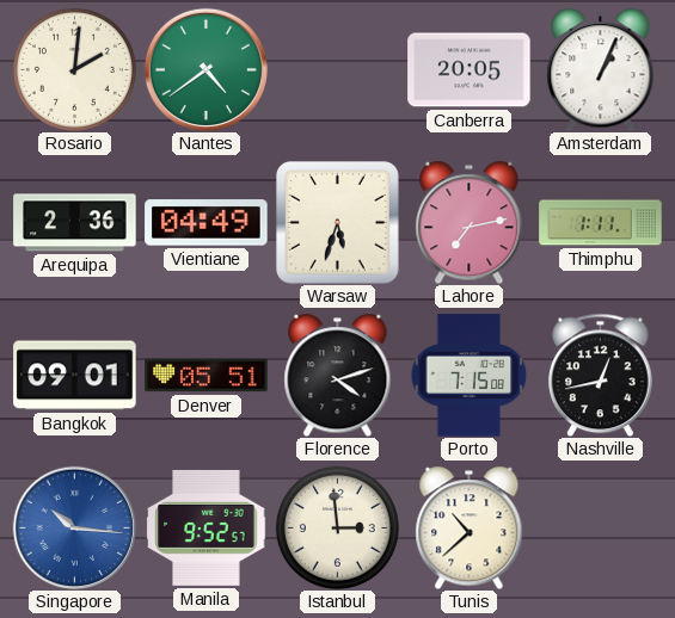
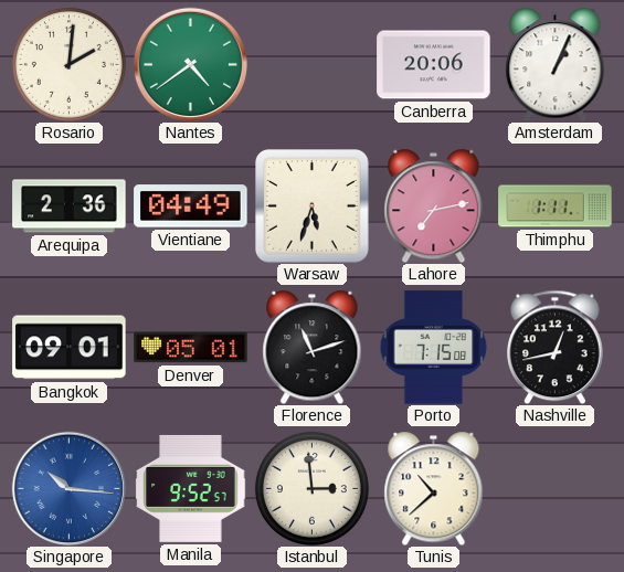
Canberra: 20:05 -> 20:06
Denver: 05:51 -> 05:01
Florence: 4:12 -> 11:12
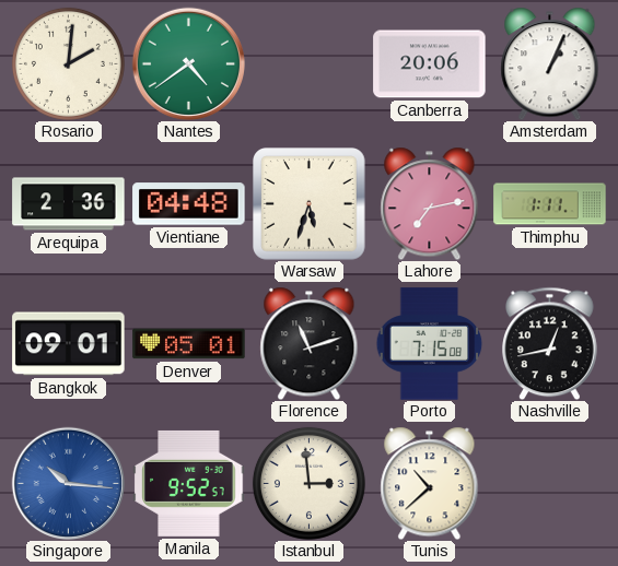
Vientiane: 04:49 -> 04:48
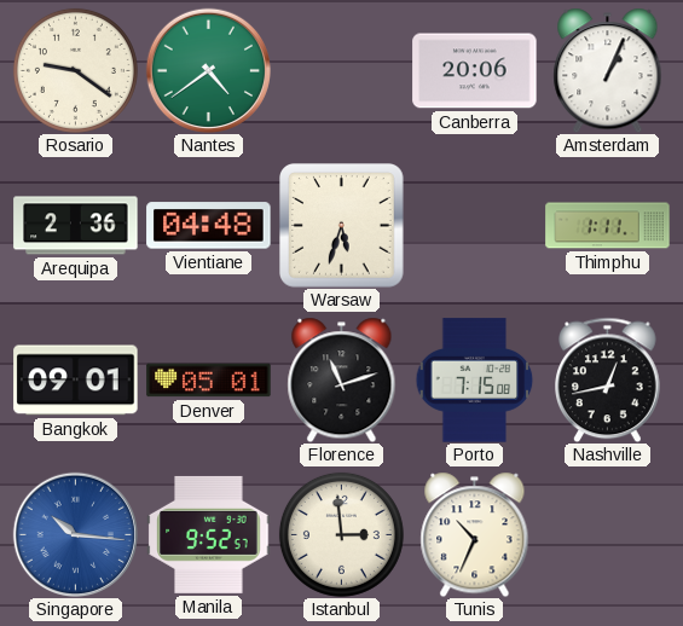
Rosario: 2:01 -> 9:21
Lahore: 7:13 -> none
Tunis: 10:38 -> 10:34
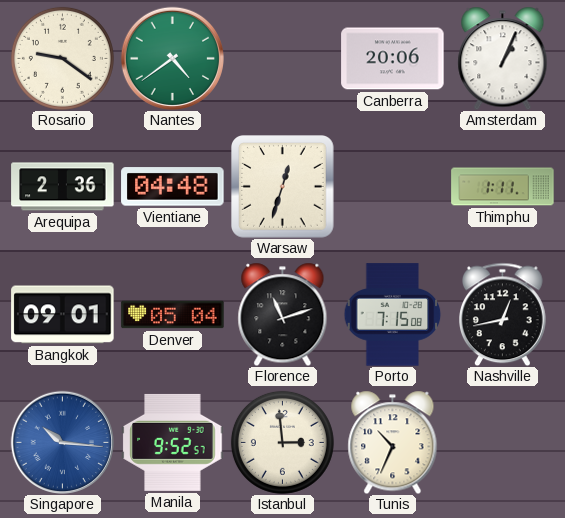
Warsaw: 5:33 -> 12:33
Denver: 05:01 -> 05:04
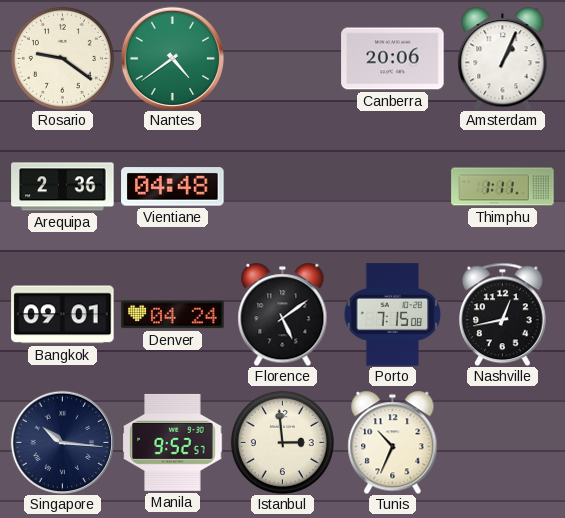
Warsaw: 12:33 -> none
Denver: 05:04 -> 04:24
Florence: 11:12 -> 5:09
Singapore dial: blue -> navy
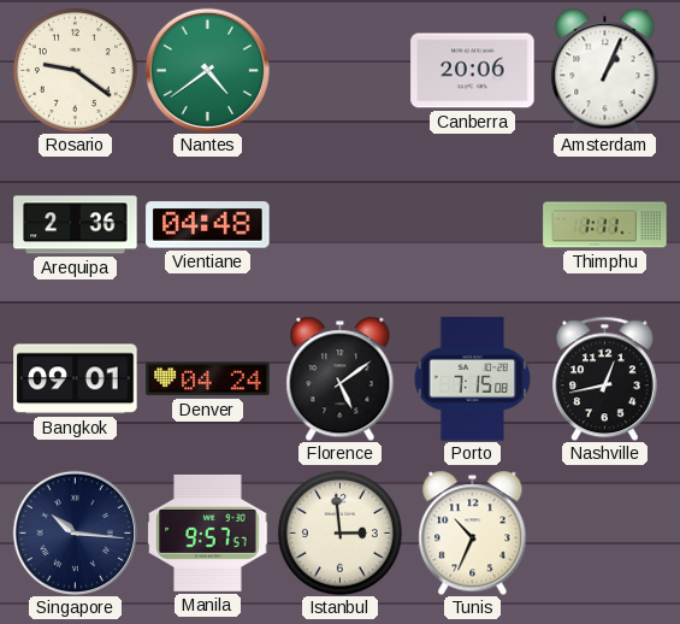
Manila: 9:52 -> 9:57
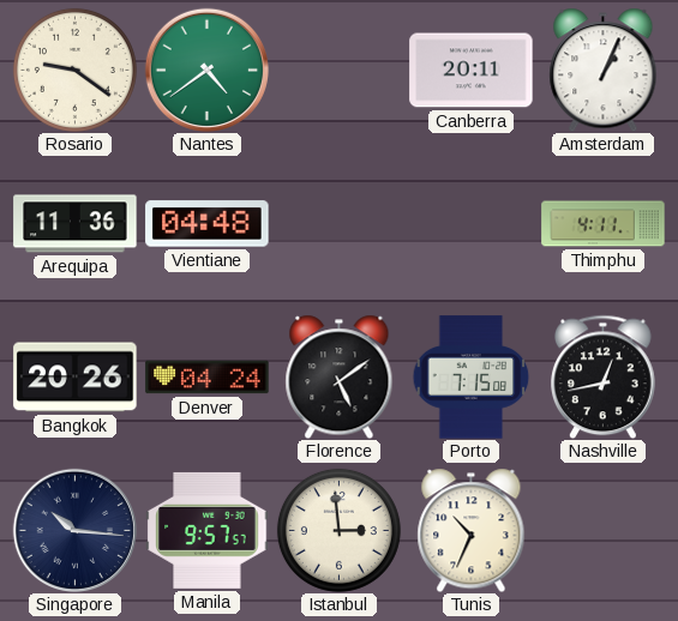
Canberra: 20:06 -> 20:11
Arequipa: 2:36 -> 11:36
Thimphu: 1:11 -> 4:11
Bangkok: 09:01 -> 20:26
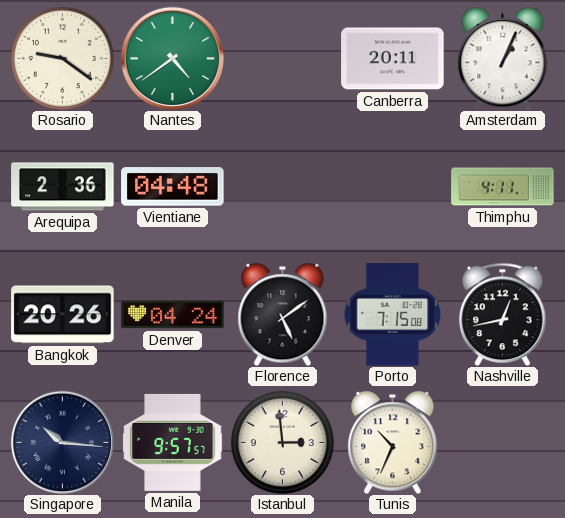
Arequipa: 11:36 -> 2:36
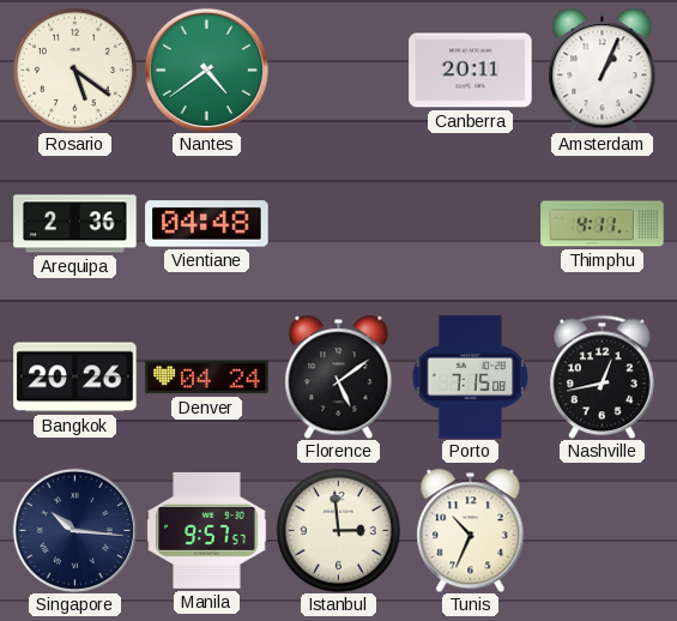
Rosario: 9:21 -> 5:21
